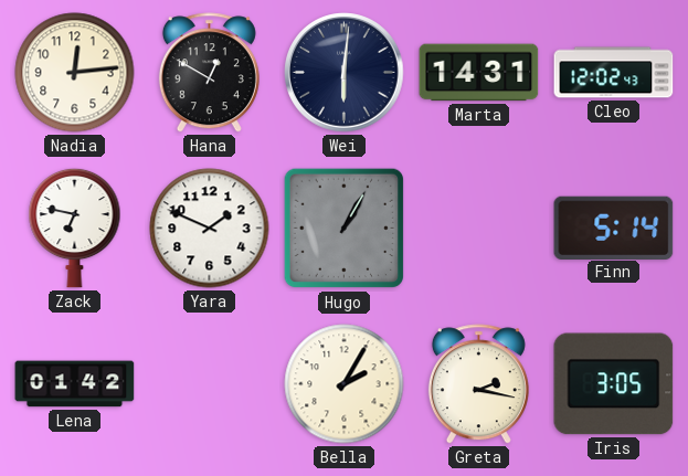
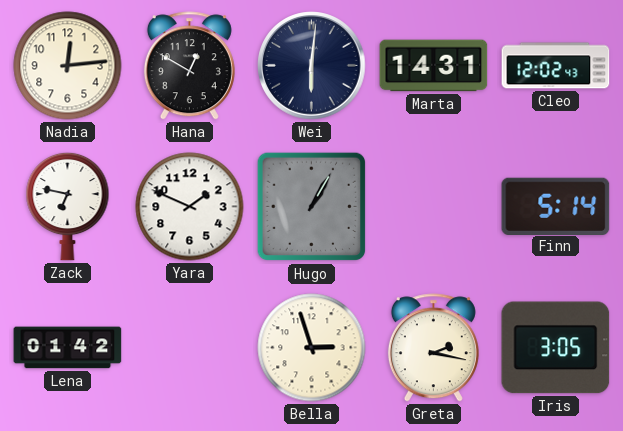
Bella: 2:05 -> 2:57
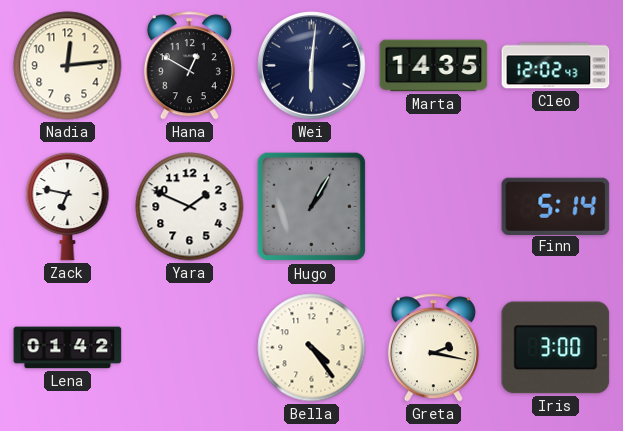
Marta: 14:31 -> 14:35
Bella: 2:57 -> 4:24
Iris: 3:05 -> 3:00
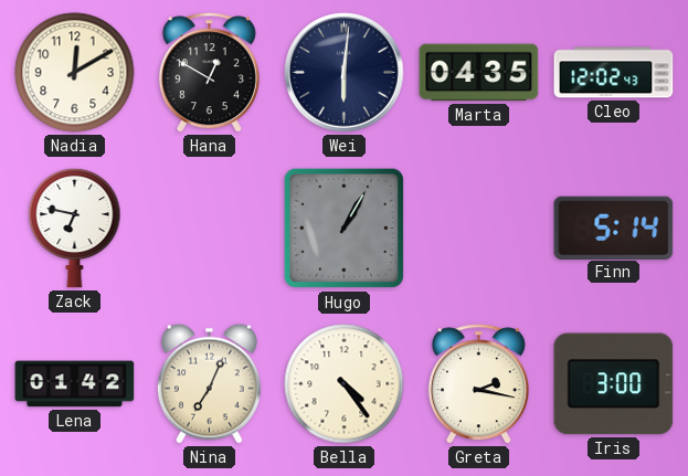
Nadia: 12:14 -> 12:10
Marta: 14:35 -> 04:35
Yara: 1:49 -> none
Nina: none -> 7:04
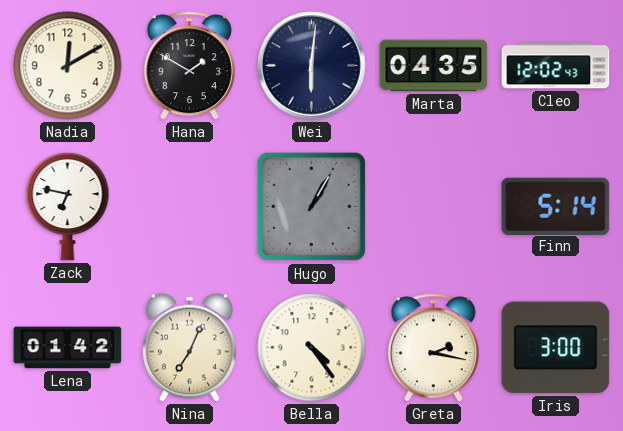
Hana: 12:50 -> 1:50
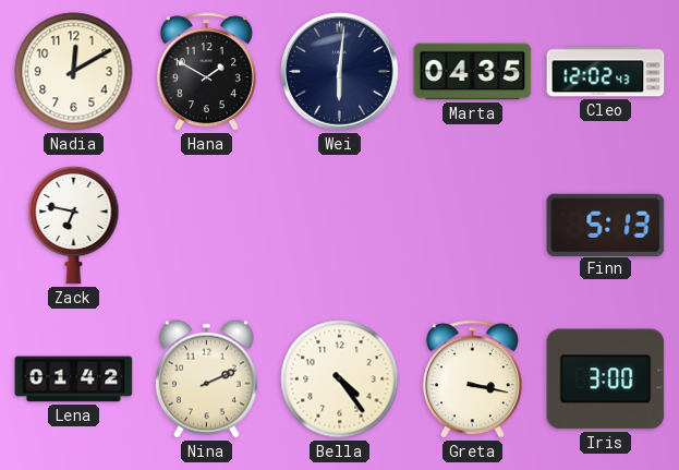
Hugo: 1:05 -> none
Finn: 5:14 -> 5:13
Nina: 7:04 -> 2:11
Greta: 2:17 -> 3:17
